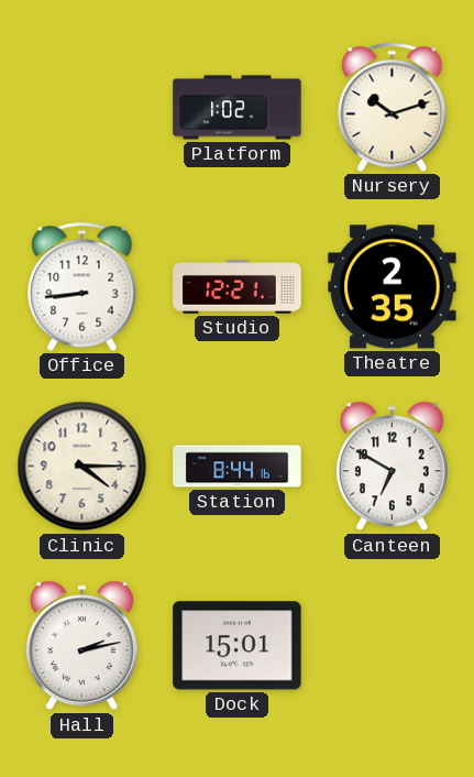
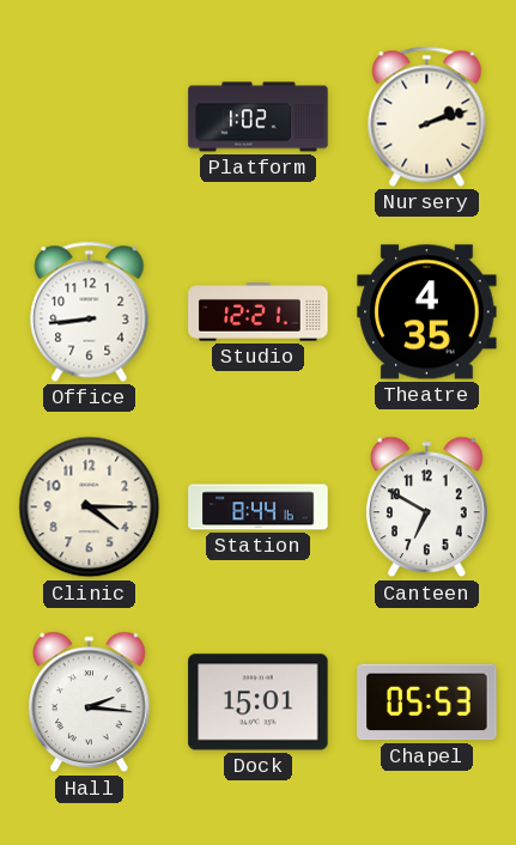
Nursery: 10:12 -> 2:12
Theatre: 2:35 -> 4:35
Hall: 2:13 -> 2:16
Chapel: none -> 05:53
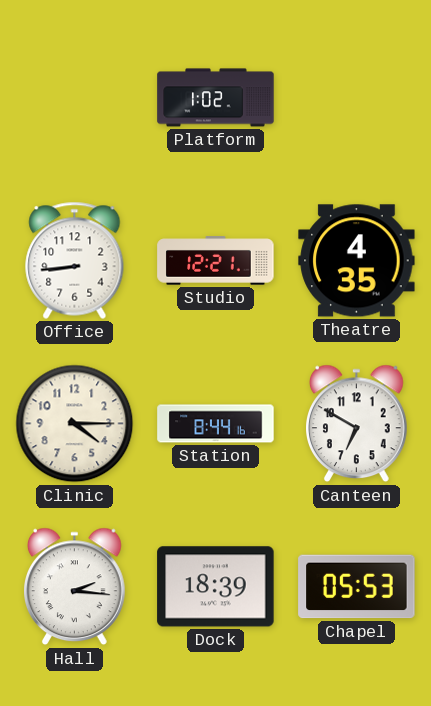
Nursery: 2:12 -> none
Dock: 15:01 -> 18:39
